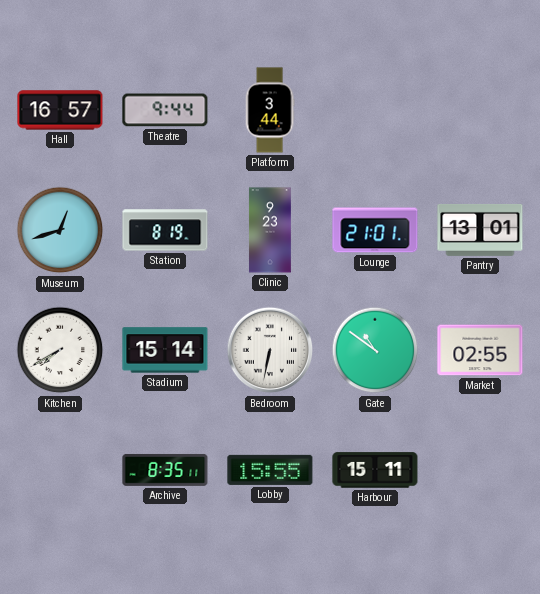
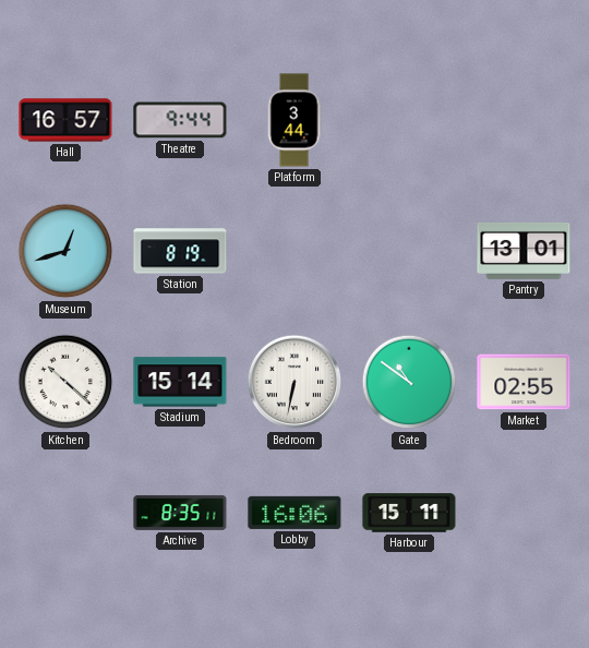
Clinic: 9:23 -> none
Lounge: 21:01 -> none
Kitchen: 7:40 -> 10:22
Lobby: 15:55 -> 16:06
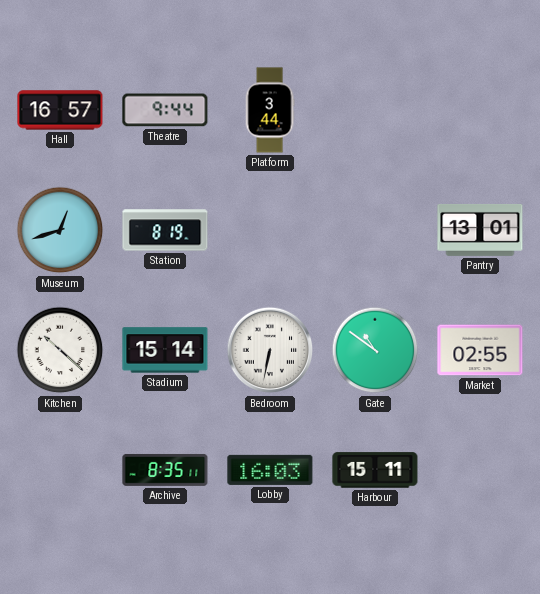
Lobby: 16:06 -> 16:03
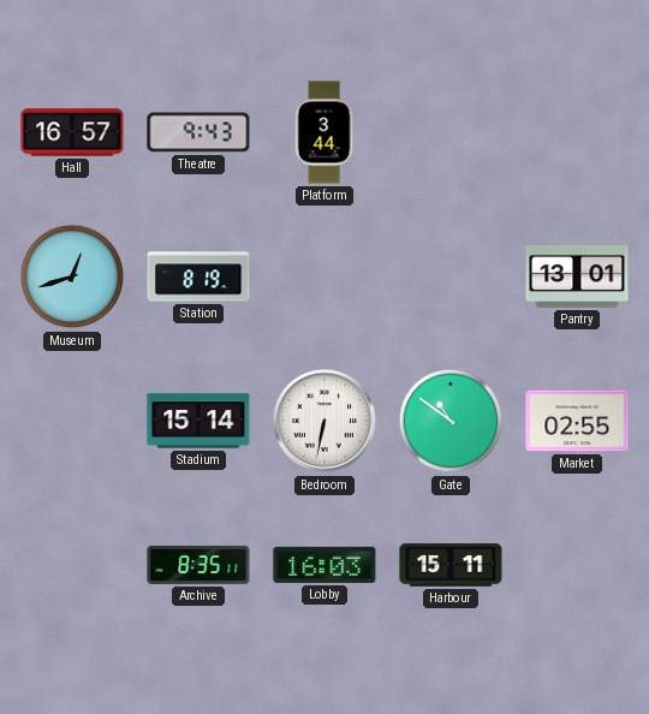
Theatre: 9:44 -> 9:43
Kitchen: 10:22 -> none
